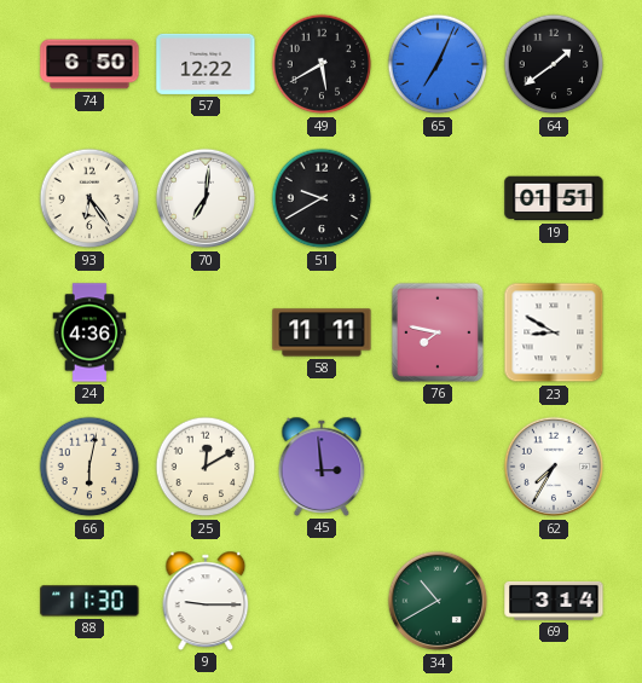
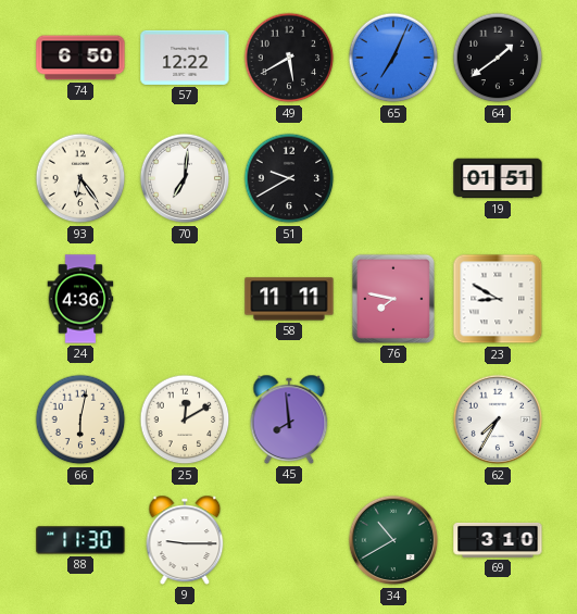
45: 2:59 -> 7:59
69: 3:14 -> 3:10
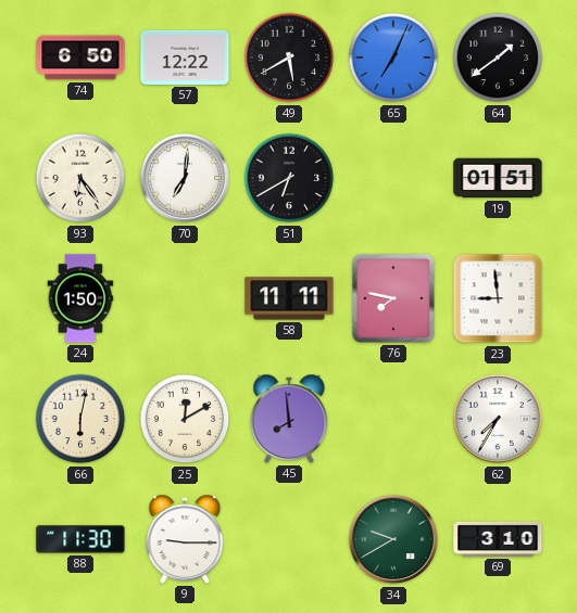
51: 9:40 -> 6:40
24: 4:36 -> 1:50
23: 8:50 -> 8:59
34: 10:40 -> 9:40
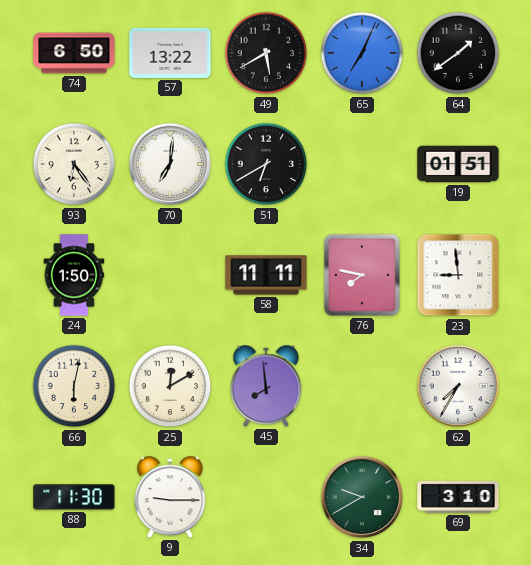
57: 12:22 -> 13:22
